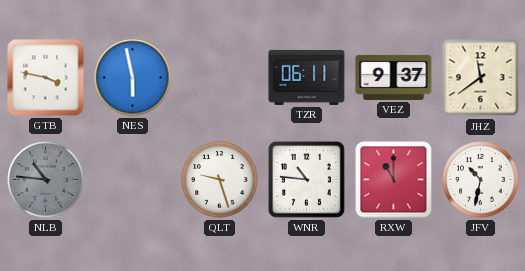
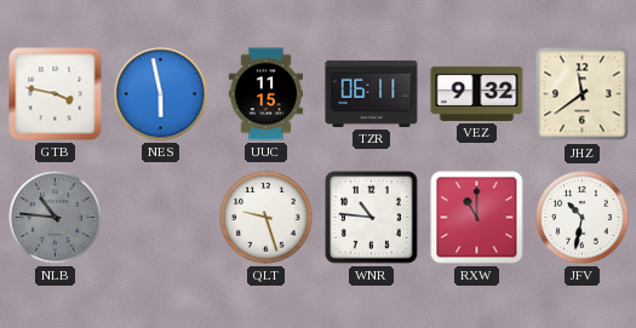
UUC: none -> 11:15
VEZ: 9:37 -> 9:32
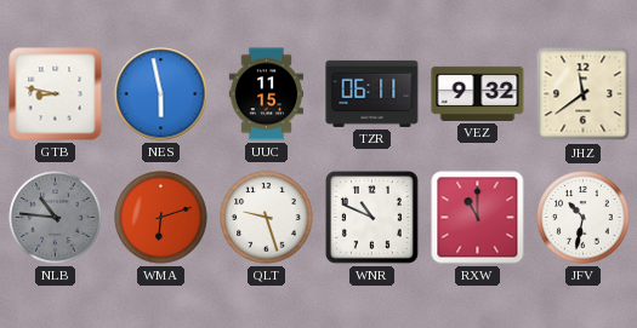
GTB: 3:47 -> 8:47
WMA: none -> 6:12
WNR: 10:46 -> 10:49
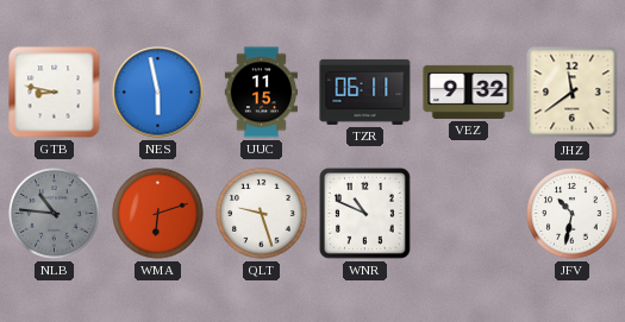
RXW: 11:00 -> none
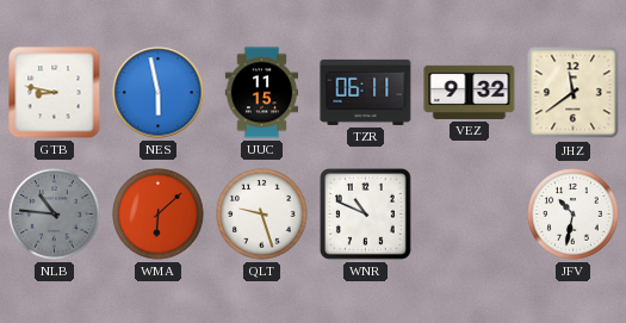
WMA: 6:12 -> 6:08
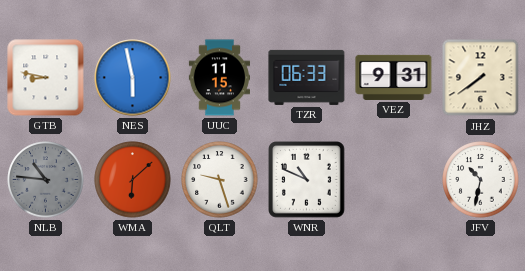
TZR: 06:11 -> 06:33
VEZ: 9:32 -> 9:31
JHZ: 11:39 -> 7:39
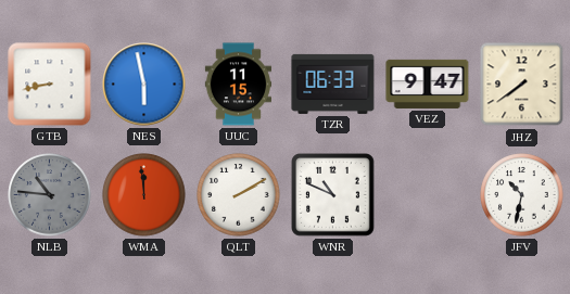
GTB: 8:47 -> 8:43
VEZ: 9:31 -> 9:47
WMA: 6:08 -> 11:59
QLT: 9:27 -> 2:10
